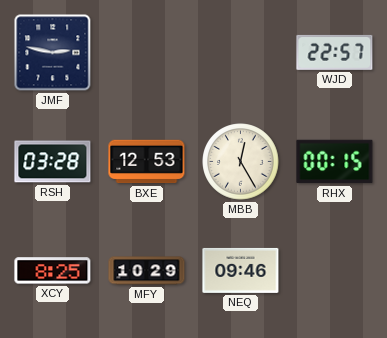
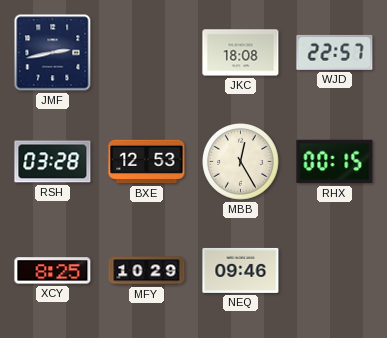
JMF: 2:47 -> 2:43
JKC: none -> 18:08
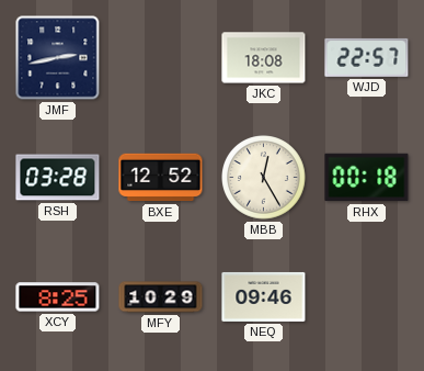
BXE: 12:53 -> 12:52
RHX: 00:15 -> 00:18
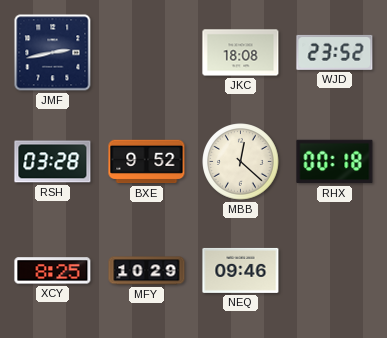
WJD: 22:57 -> 23:52
BXE: 12:52 -> 9:52
MBB: 12:25 -> 12:22
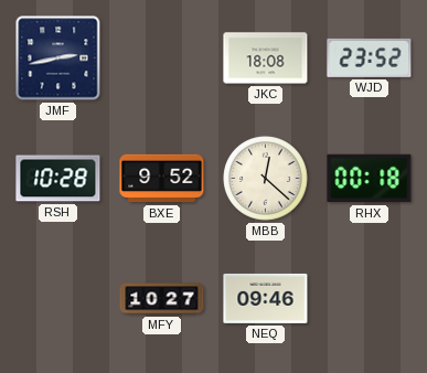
RSH: 03:28 -> 10:28
XCY: 8:25 -> none
MFY: 10:29 -> 10:27
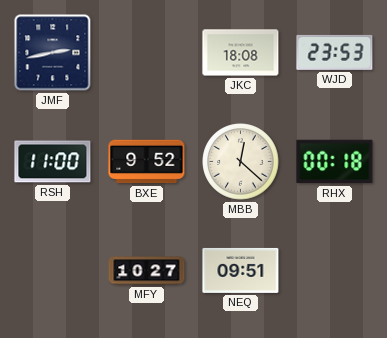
WJD: 23:52 -> 23:53
RSH: 10:28 -> 11:00
NEQ: 09:46 -> 09:51
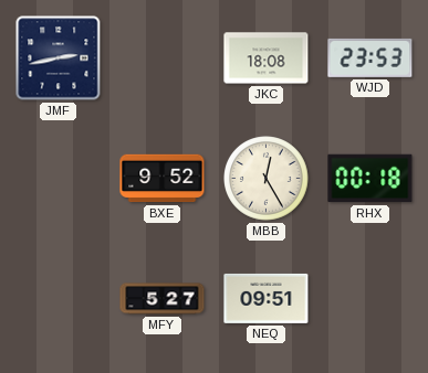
RSH: 11:00 -> none
MBB: 12:22 -> 12:25
MFY: 10:27 -> 5:27
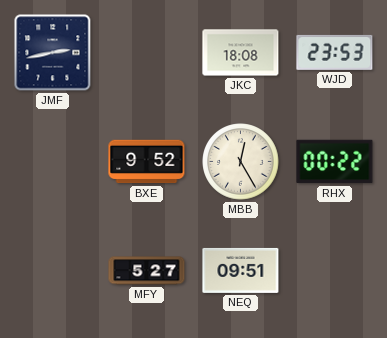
RHX: 00:18 -> 00:22
